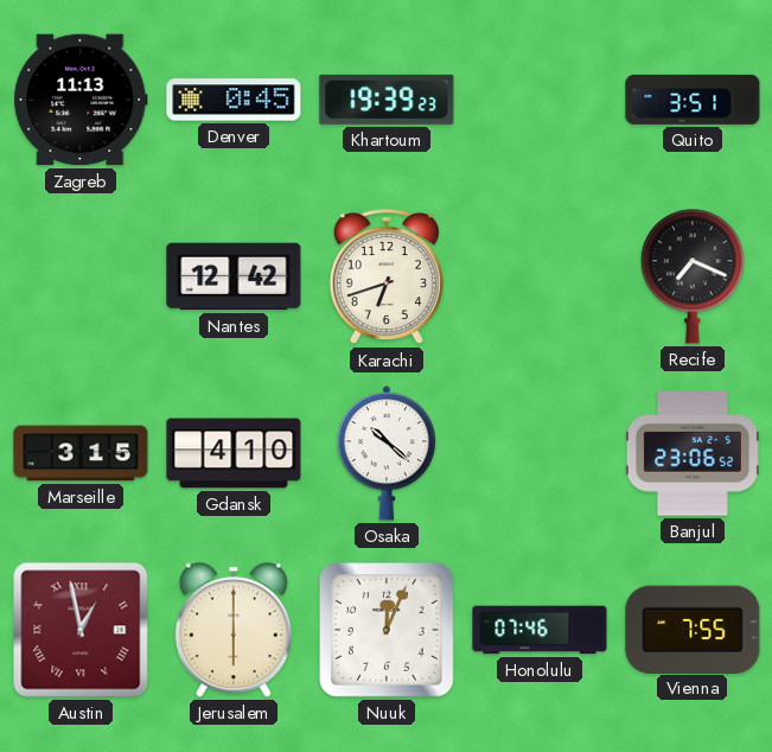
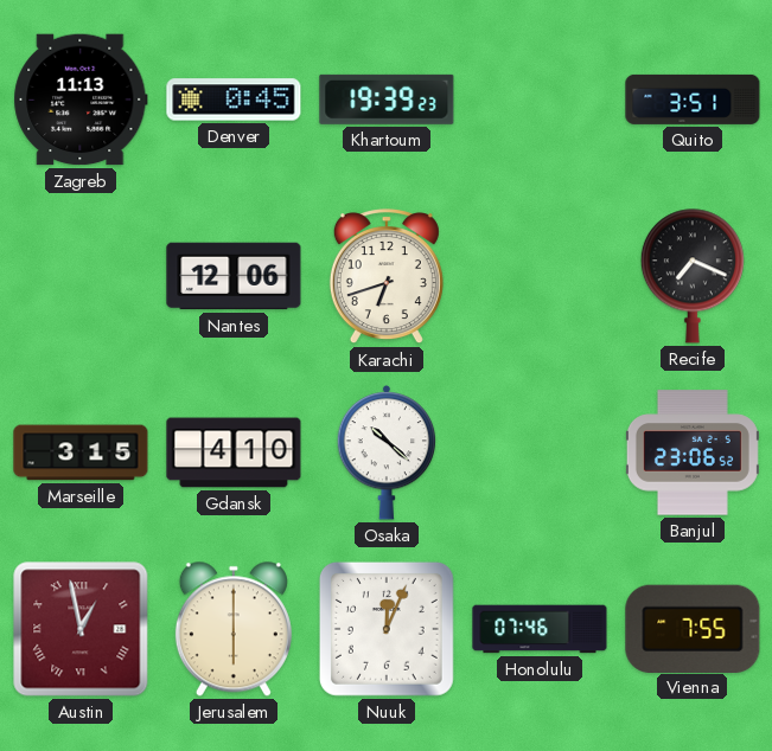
Nantes: 12:42 -> 12:06
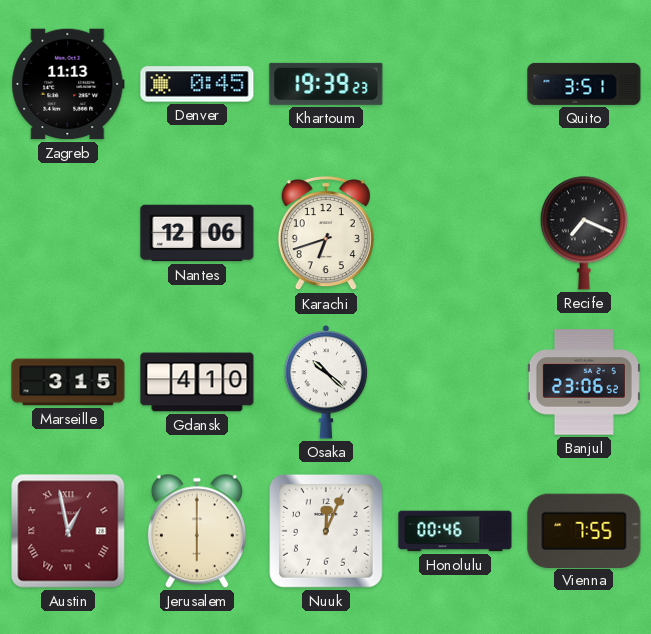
Honolulu: 07:46 -> 00:46
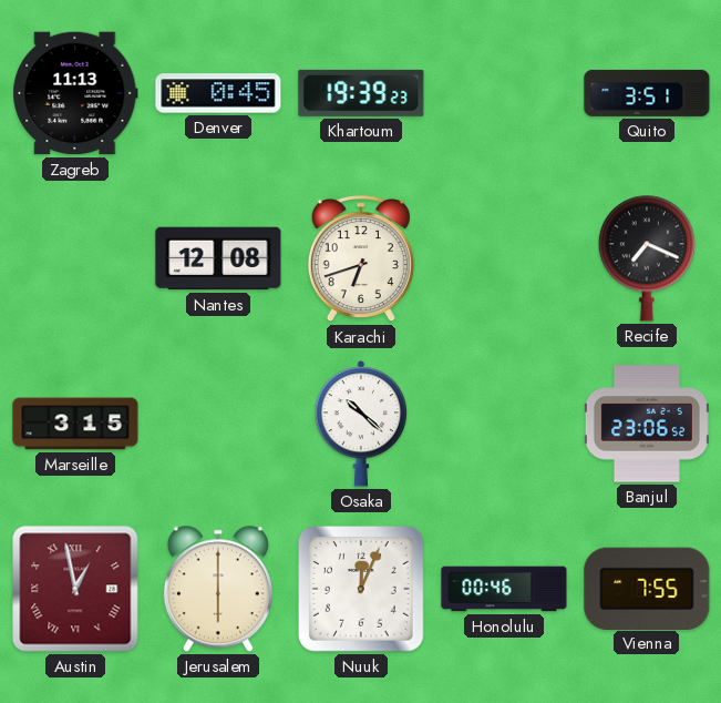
Nantes: 12:06 -> 12:08
Gdansk: 4:10 -> none
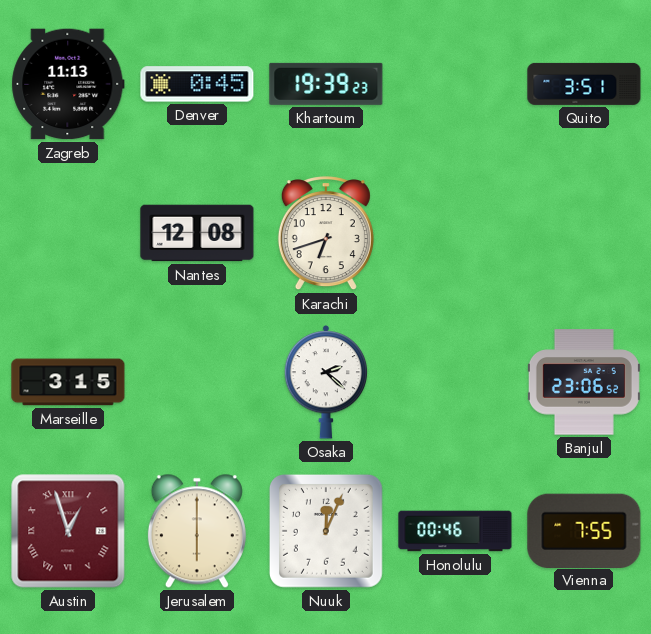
Recife: 7:19 -> none
Osaka: 10:22 -> 2:22
Austin: 12:58 -> 12:57
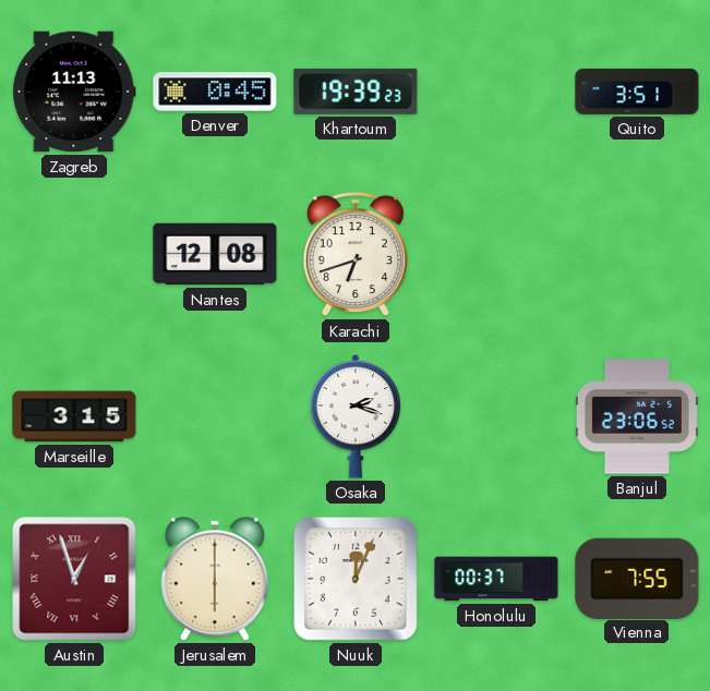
Osaka: 2:22 -> 2:18
Honolulu: 00:46 -> 00:37
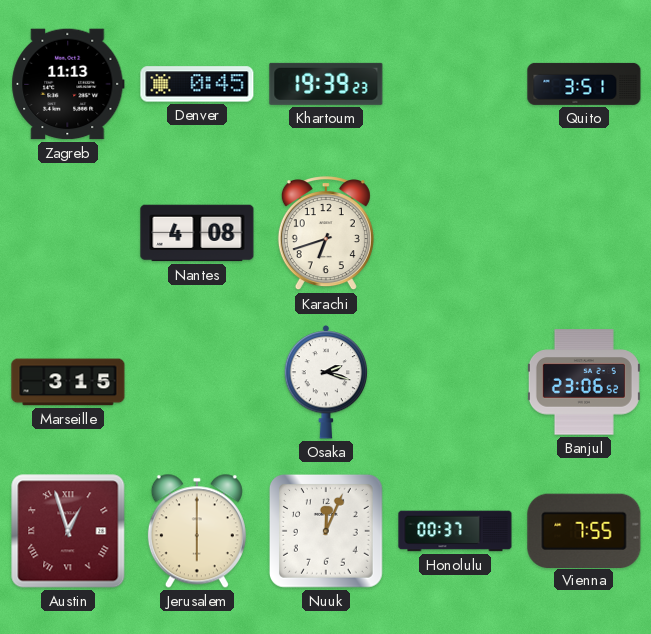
Nantes: 12:08 -> 4:08
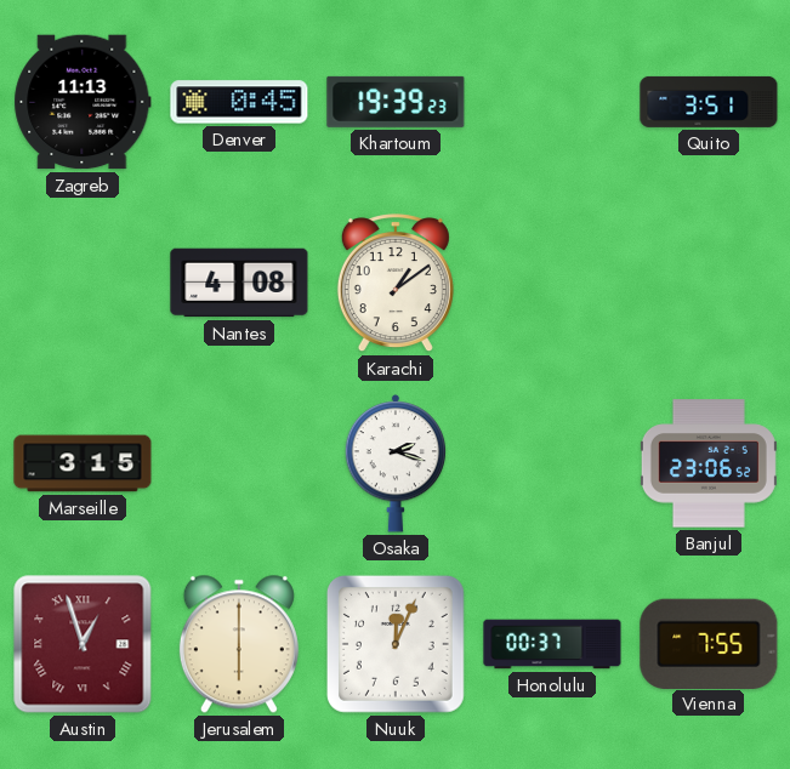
Karachi: 6:42 -> 1:09
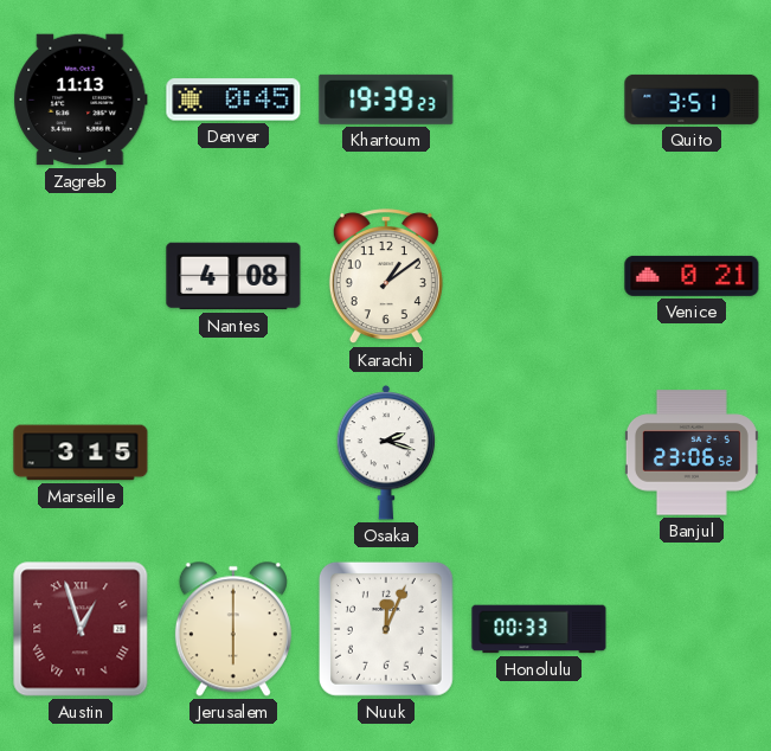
Venice: none -> 0:21
Honolulu: 00:37 -> 00:33
Vienna: 7:55 -> none
